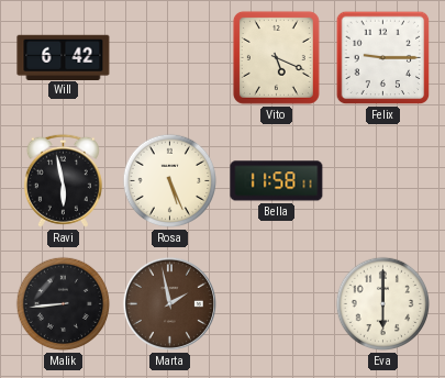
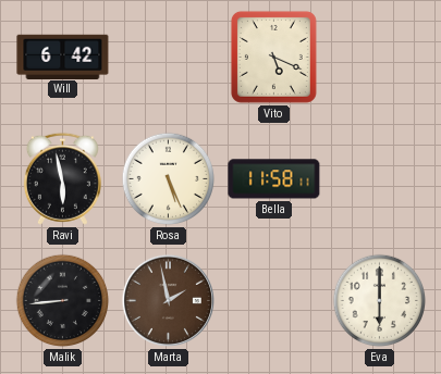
Felix: 9:15 -> none
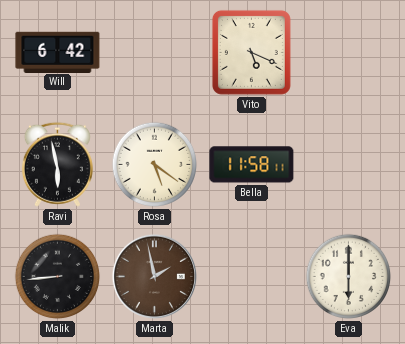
Rosa: 5:26 -> 5:21
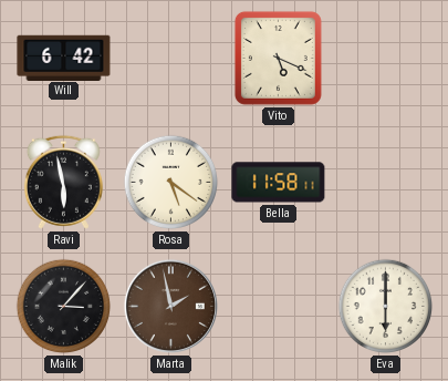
Malik: 8:44 -> 3:07
